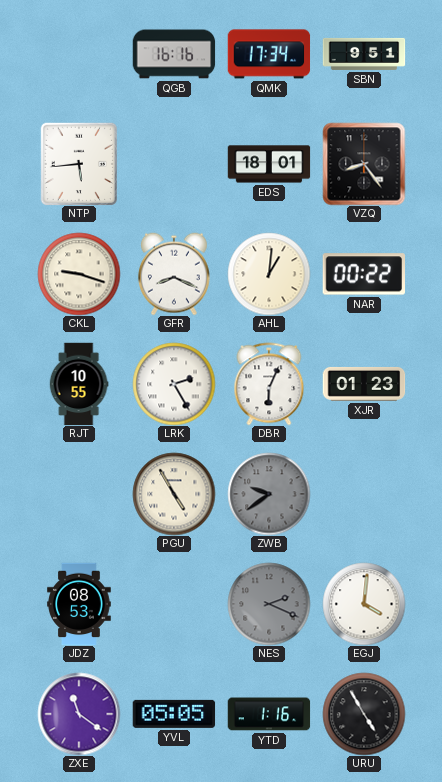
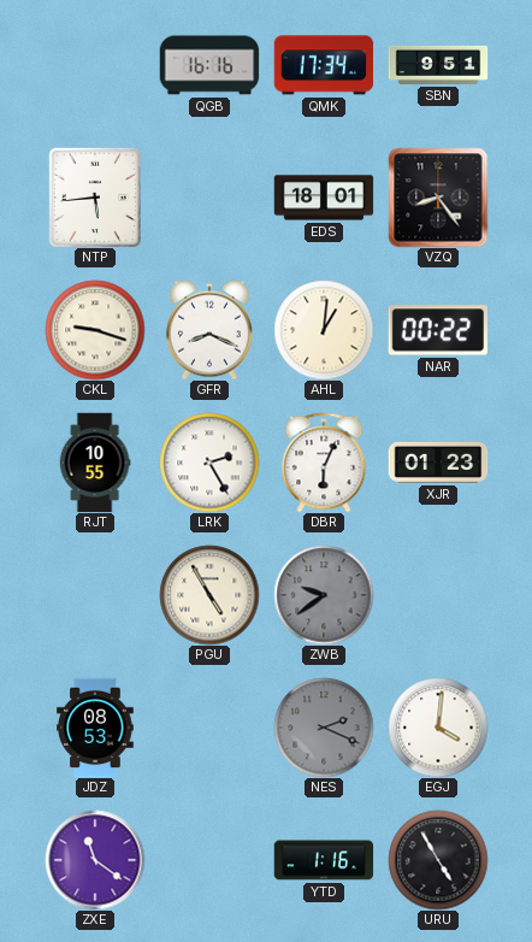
YVL: 05:05 -> none
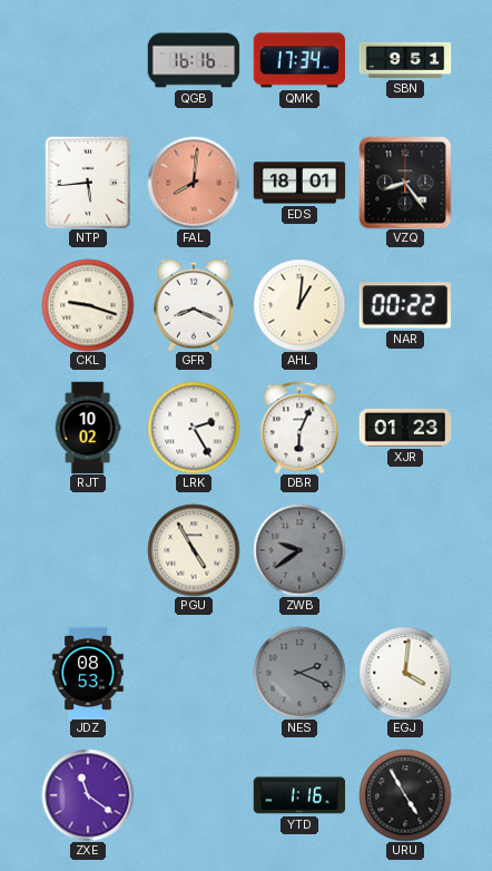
FAL: none -> 8:01
RJT: 10:55 -> 10:02
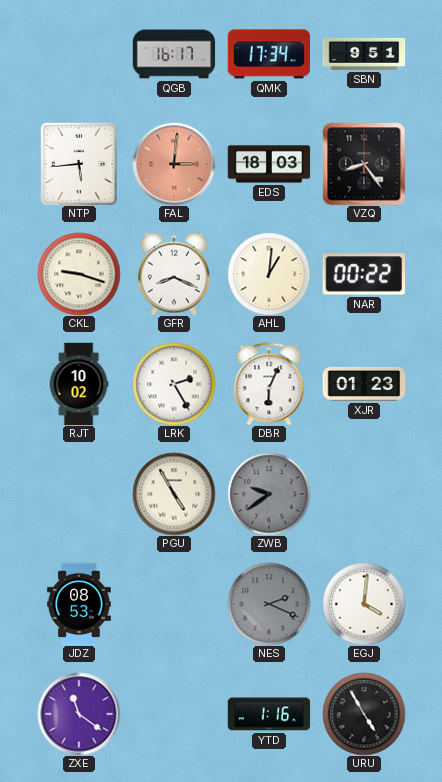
QGB: 16:16 -> 16:17
FAL: 8:01 -> 3:01
EDS: 18:01 -> 18:03
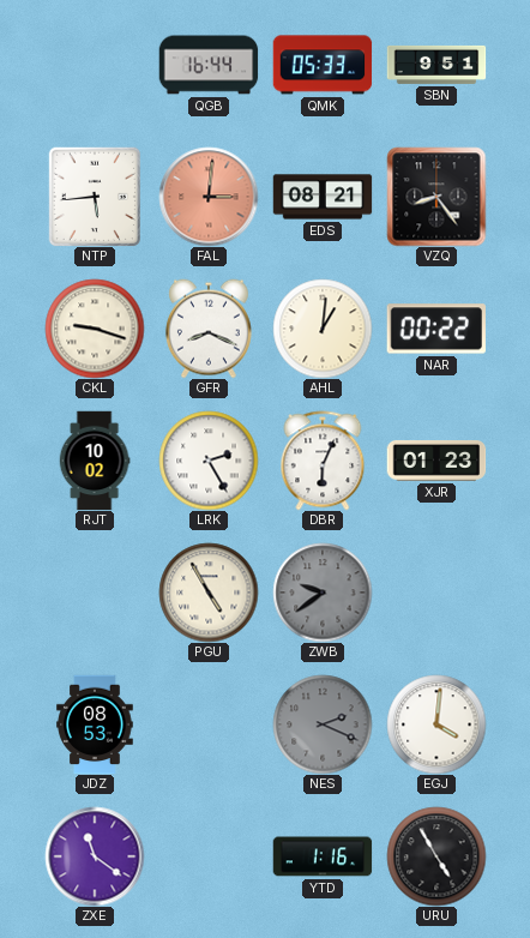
QGB: 16:17 -> 16:44
QMK: 17:34 -> 05:33
EDS: 18:03 -> 08:21
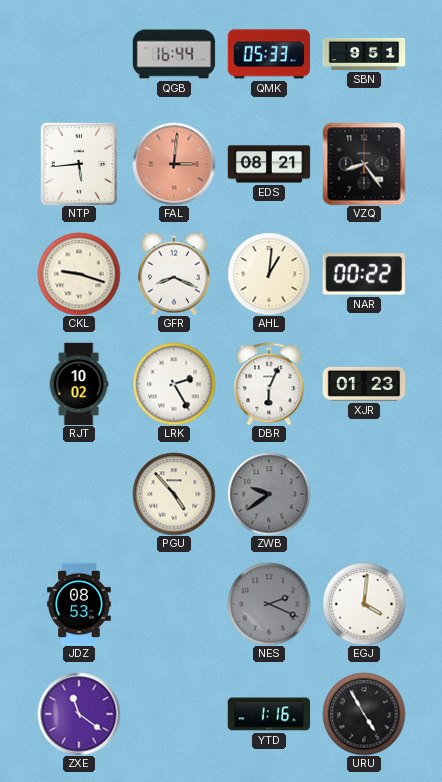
PGU: 4:55 -> 4:53
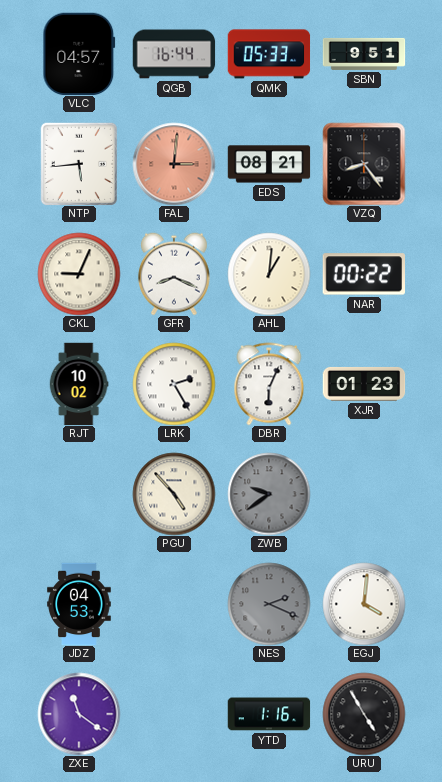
VLC: none -> 04:57
CKL: 9:18 -> 9:04
JDZ: 08:53 -> 04:53
